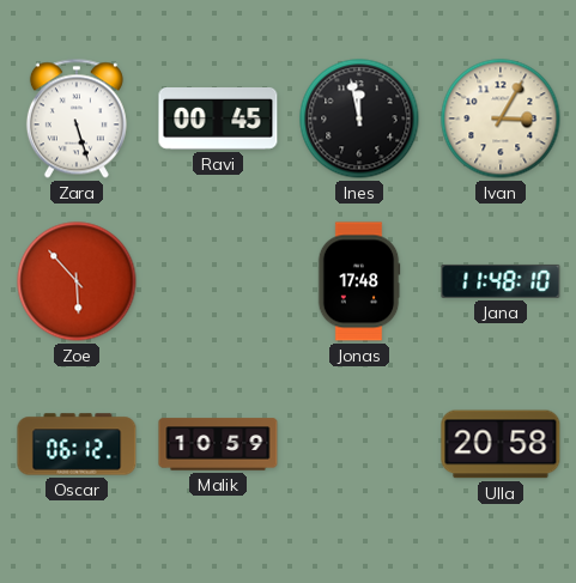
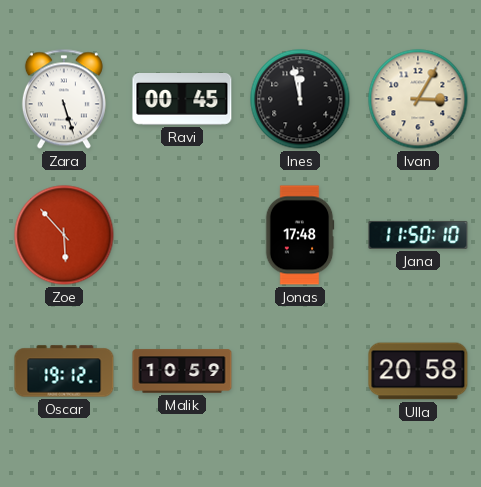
Jana: 11:48 -> 11:50
Oscar: 06:12 -> 19:12
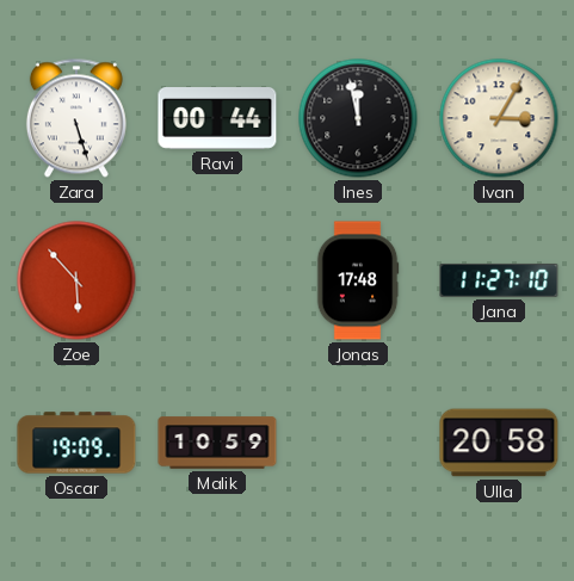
Ravi: 00:45 -> 00:44
Jana: 11:50 -> 11:27
Oscar: 19:12 -> 19:09
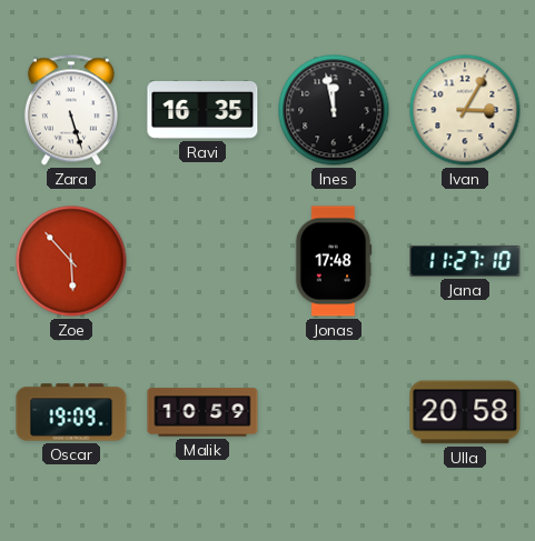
Ravi: 00:44 -> 16:35
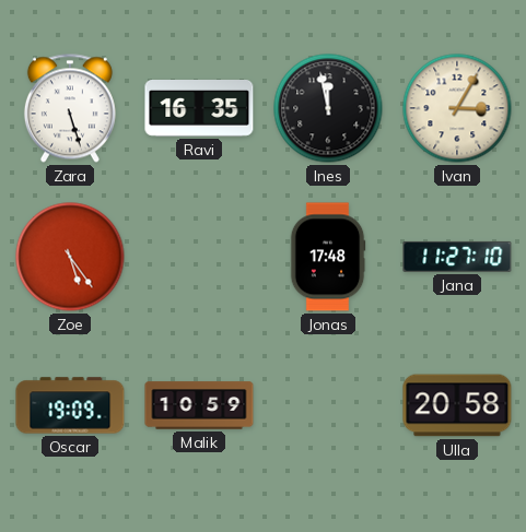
Zoe: 5:53 -> 5:24
